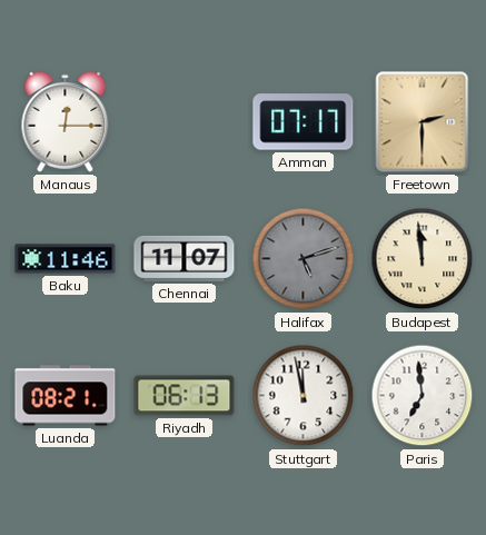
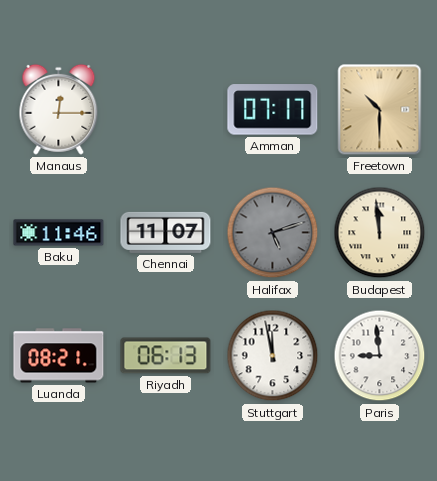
Freetown: 2:30 -> 10:30
Paris: 6:59 -> 8:59
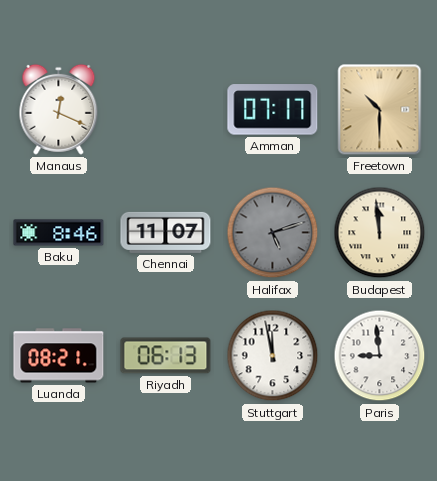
Manaus: 12:15 -> 12:19
Baku: 11:46 -> 8:46
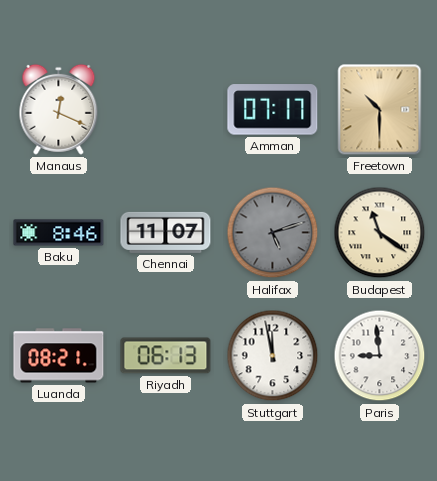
Budapest: 11:59 -> 11:21
